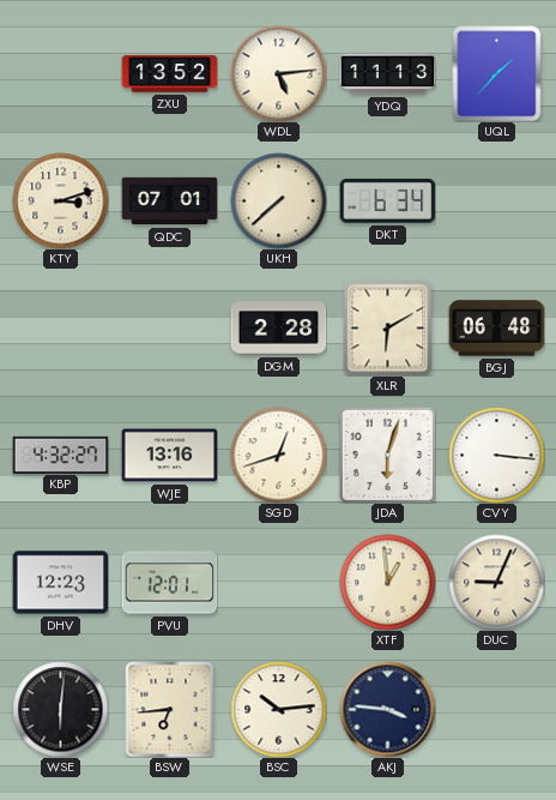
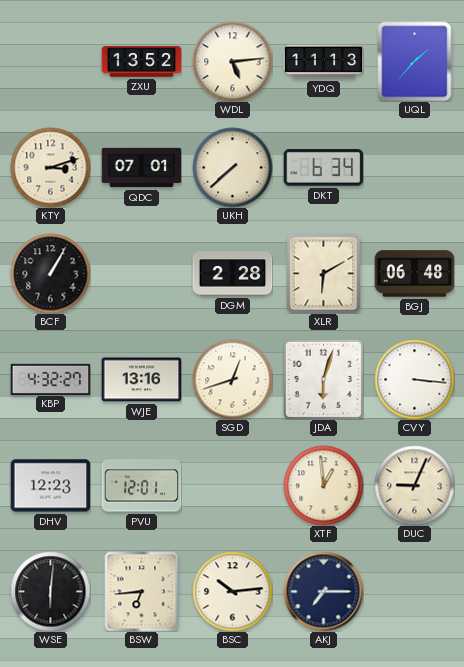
BCF: none -> 1:05
AKJ: 3:46 -> 7:15
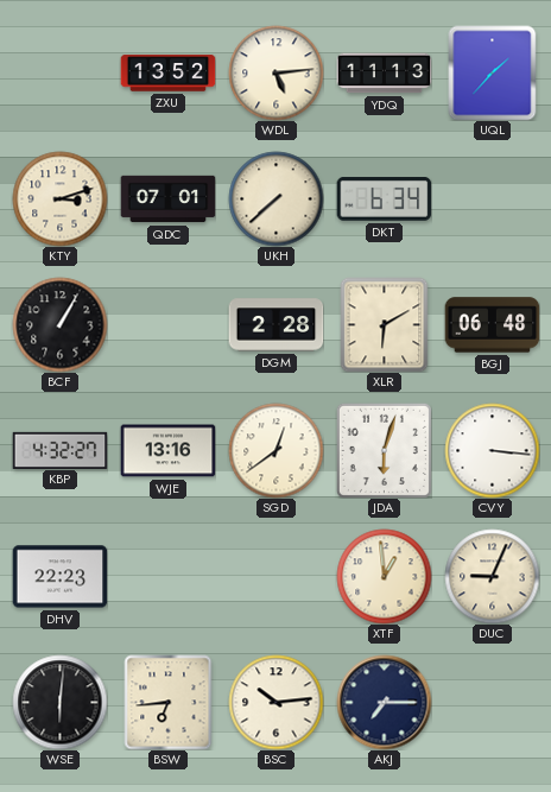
SGD: 12:42 -> 12:39
DHV: 12:23 -> 22:23
PVU: 12:01 -> none
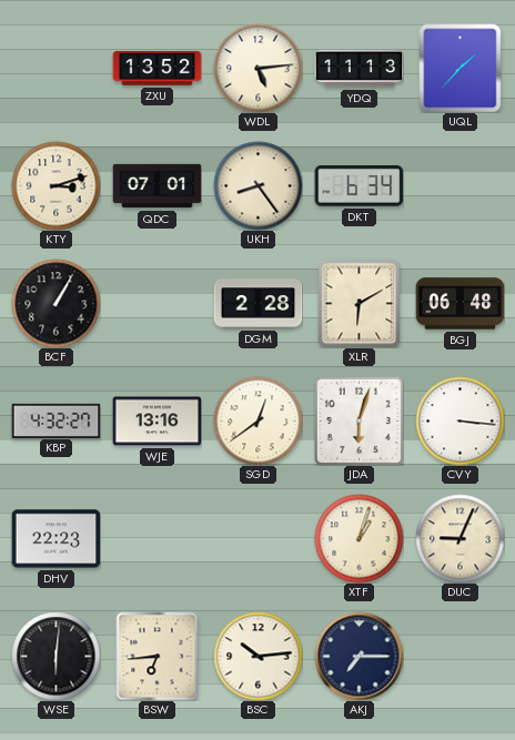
UKH: 7:38 -> 8:24
XTF: 12:59 -> 1:03
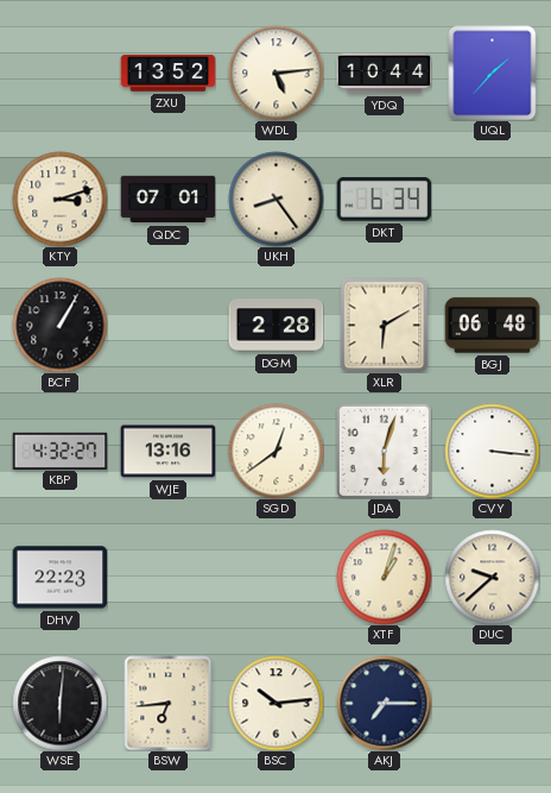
YDQ: 11:13 -> 10:44
DUC: 9:04 -> 9:38
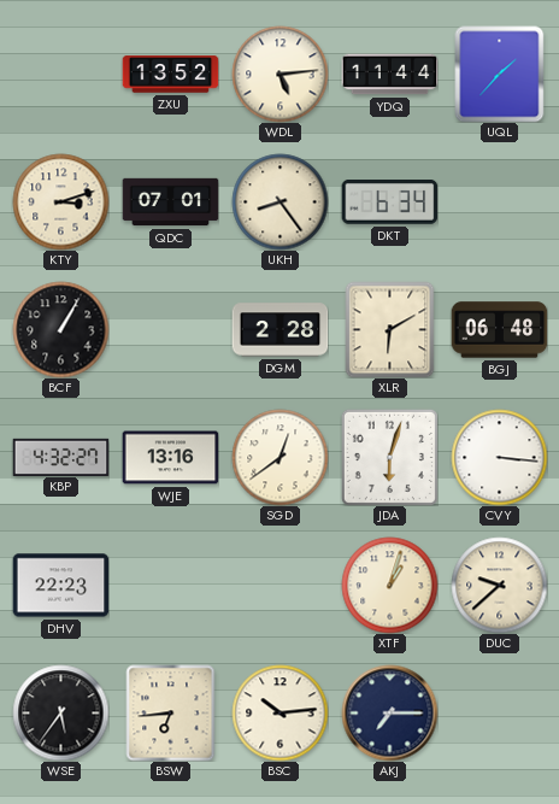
YDQ: 10:44 -> 11:44
WSE: 6:01 -> 5:36
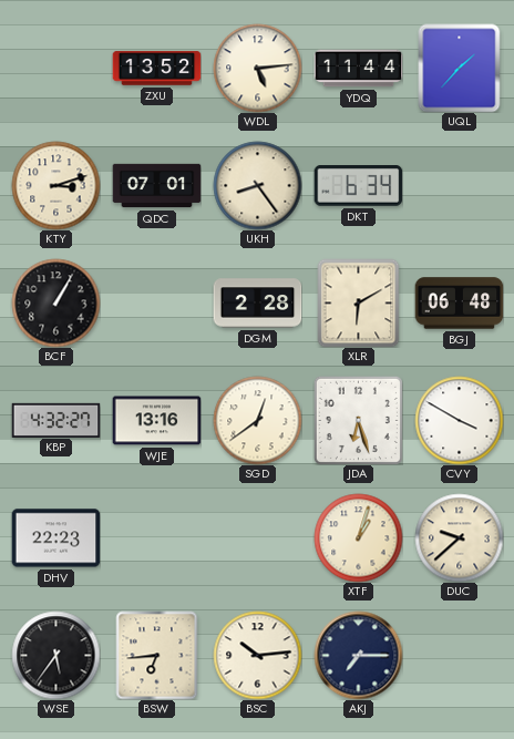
JDA: 6:03 -> 6:27
CVY: 3:16 -> 3:50
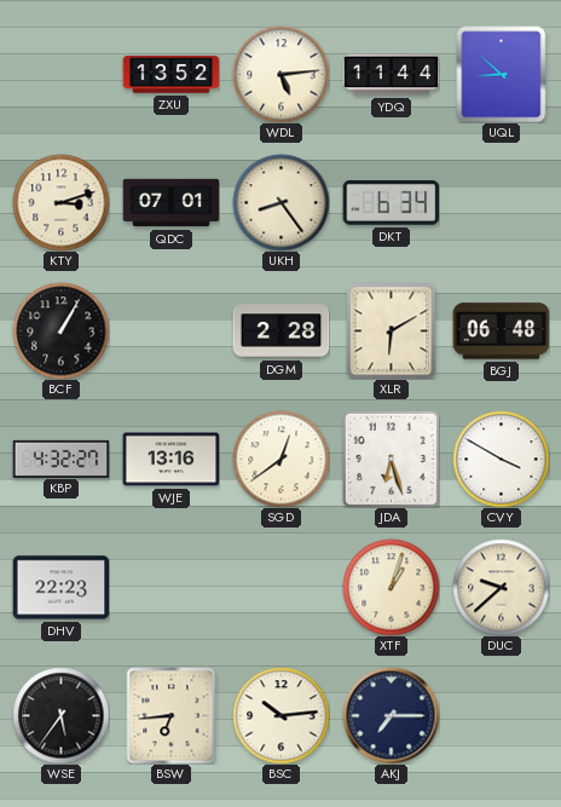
UQL: 1:37 -> 8:52
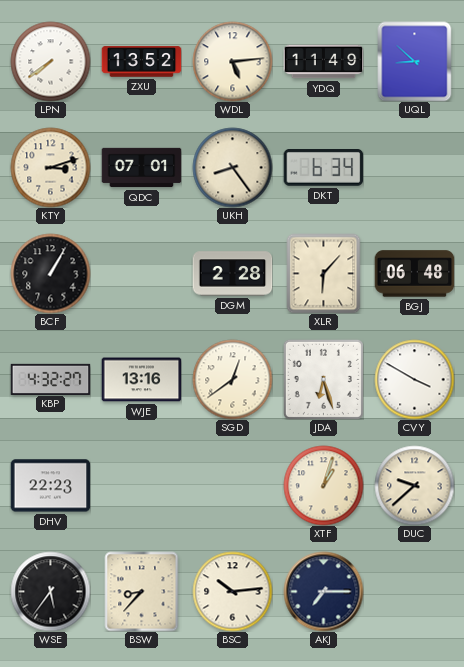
LPN: none -> 7:39
YDQ: 11:44 -> 11:49
XLR: 6:10 -> 6:07
BSW: 6:44 -> 8:37
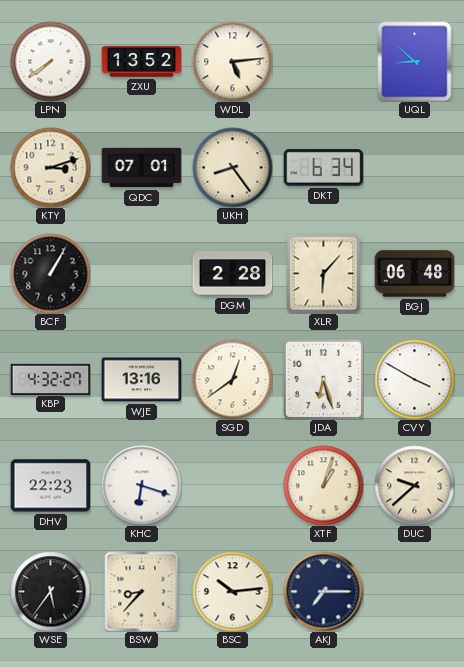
YDQ: 11:49 -> none
KHC: none -> 6:18
